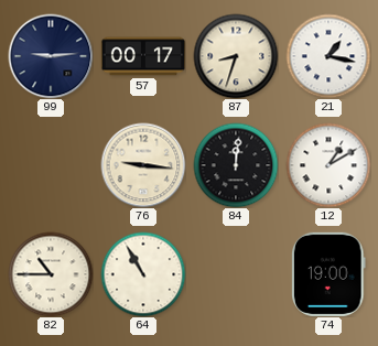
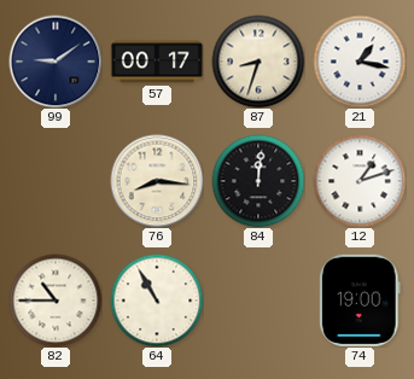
99: 9:14 -> 9:09
76: 9:16 -> 8:16
12: 1:10 -> 1:12
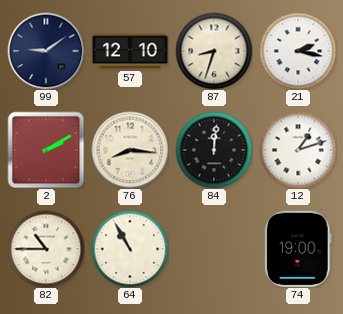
57: 00:17 -> 12:10
21: 1:17 -> 2:17
2: none -> 2:10
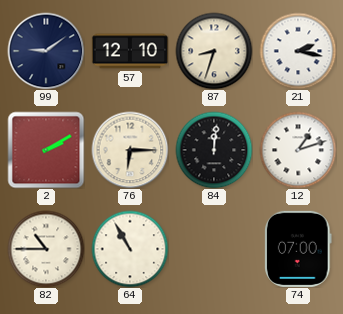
76: 8:16 -> 6:15
74: 19:00 -> 07:00
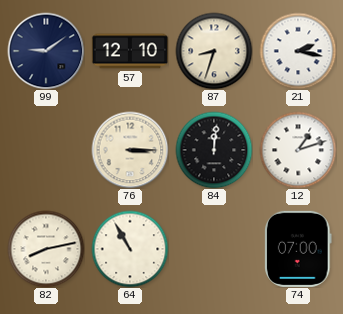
2: 2:10 -> none
76: 6:15 -> 3:15
82: 10:45 -> 8:13
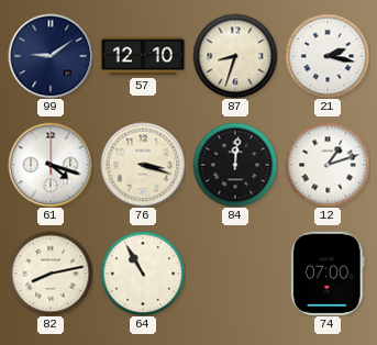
61: none -> 4:18
76: 3:15 -> 3:18
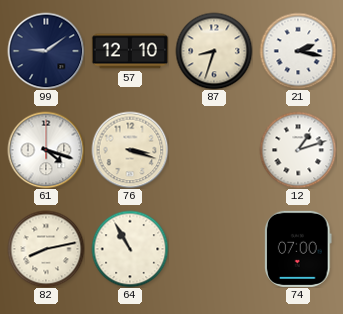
84: 12:01 -> none
